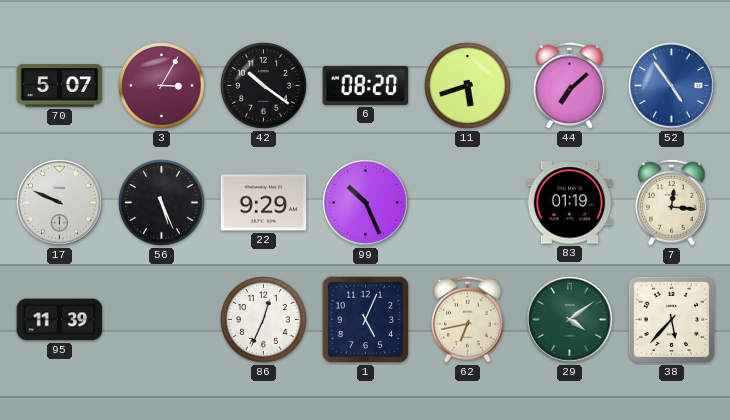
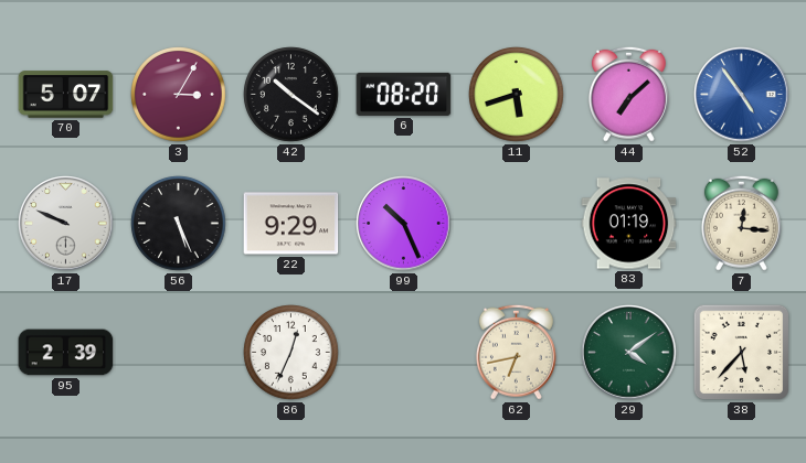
95: 11:39 -> 2:39
1: 5:04 -> none
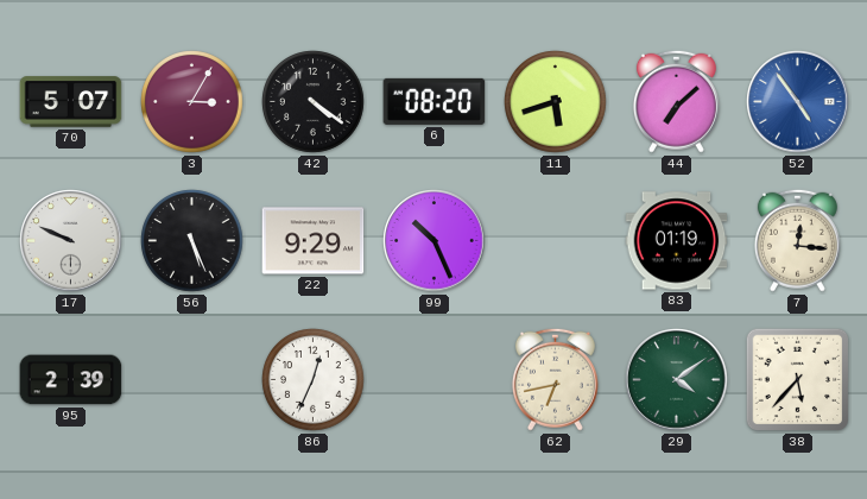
42: 10:21 -> 4:21
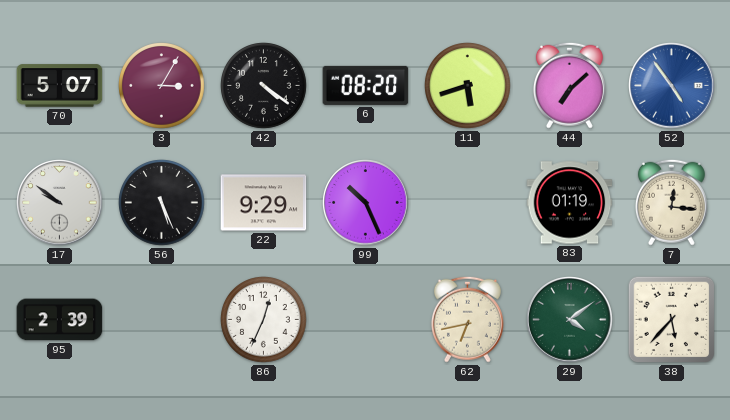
17: 9:49 -> 9:51
